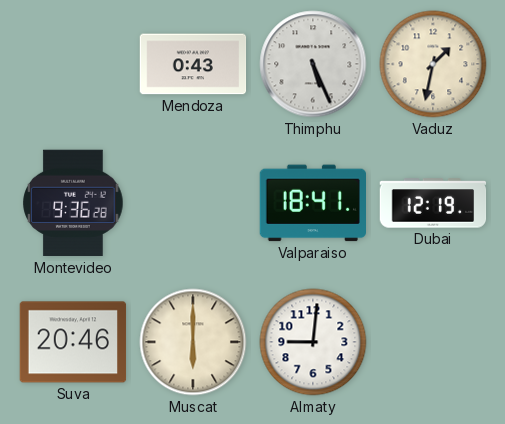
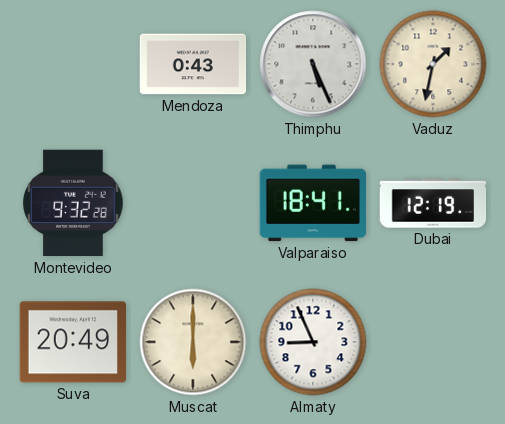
Montevideo: 9:36 -> 9:32
Suva: 20:46 -> 20:49
Almaty: 9:01 -> 8:56
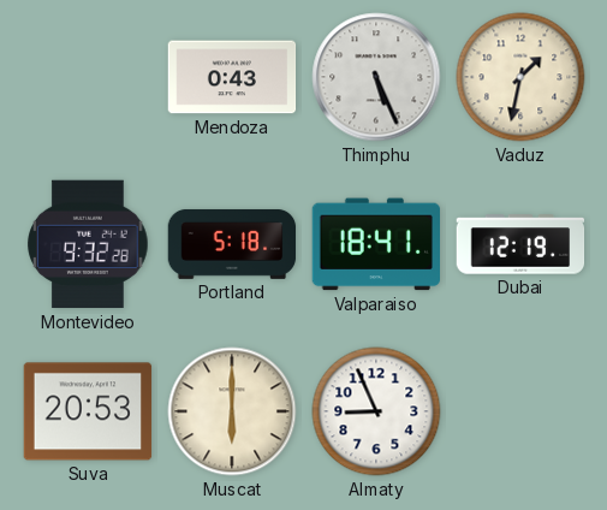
Portland: none -> 5:18
Suva: 20:49 -> 20:53
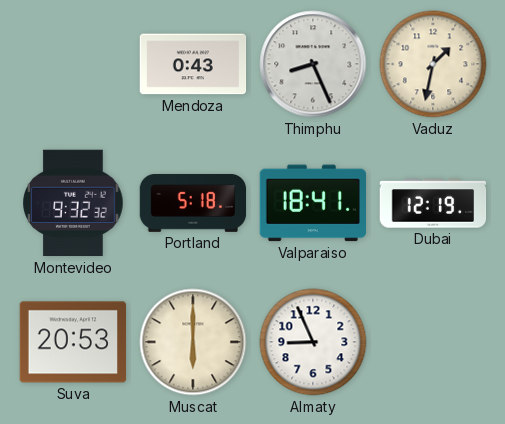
Thimphu: 5:26 -> 8:26
Montevideo: 9:32:28 -> 9:32:32
